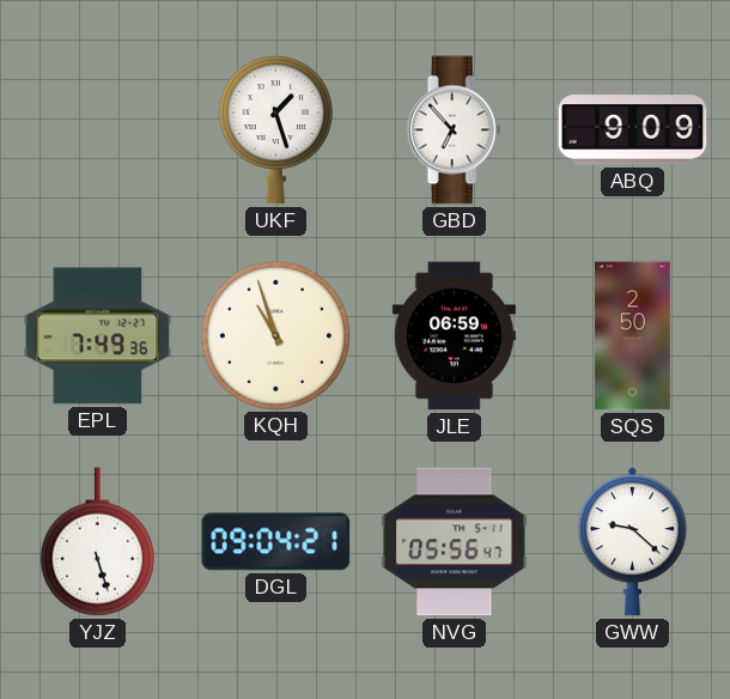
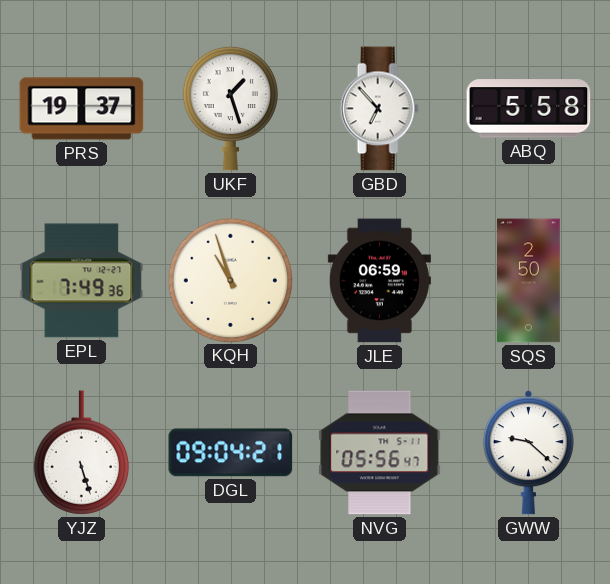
PRS: none -> 19:37
ABQ: 9:09 -> 5:58
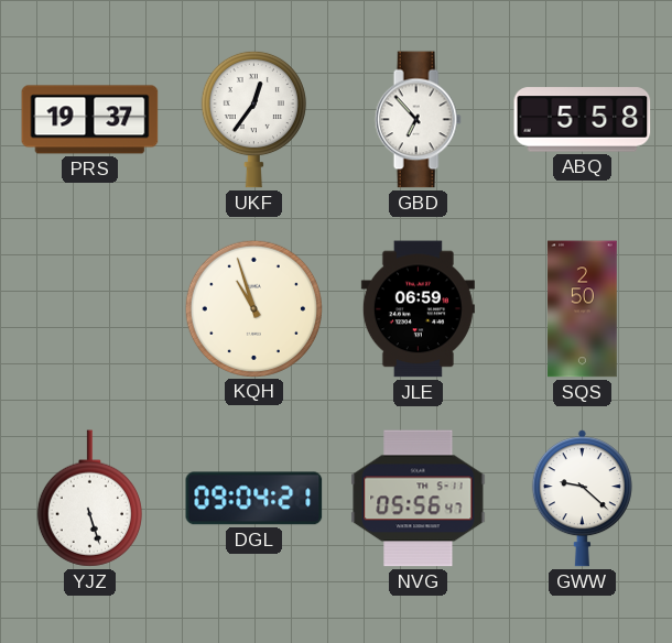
UKF: 1:27 -> 12:36
EPL: 7:49 -> none
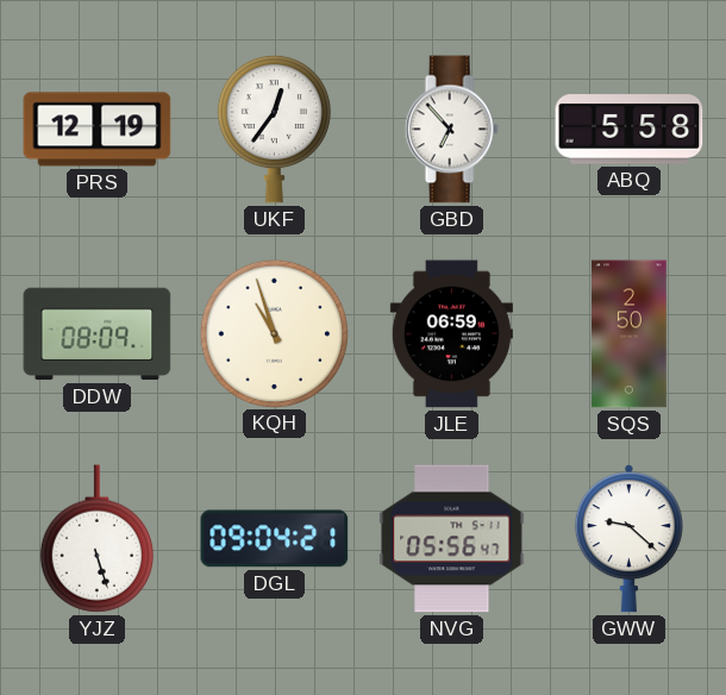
PRS: 19:37 -> 12:19
DDW: none -> 08:09
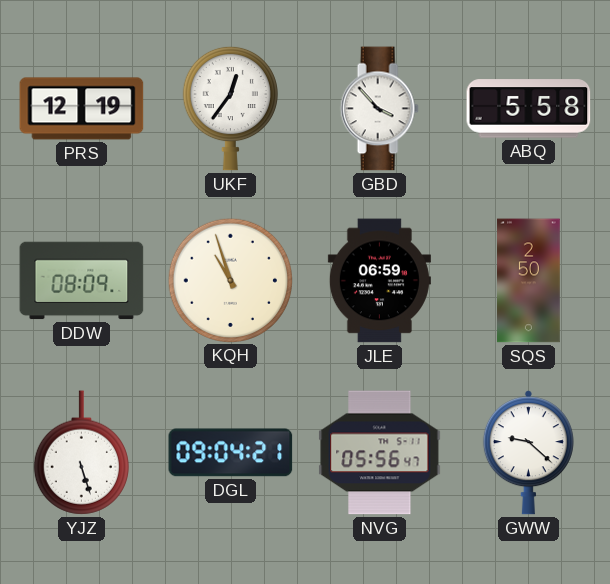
GBD: 6:53 -> 3:53
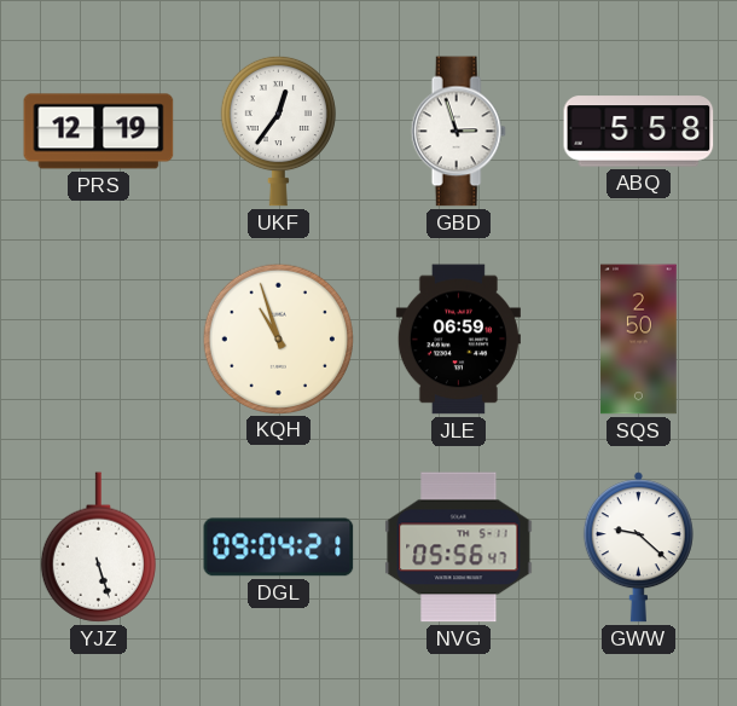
GBD: 3:53 -> 2:57
DDW: 08:09 -> none
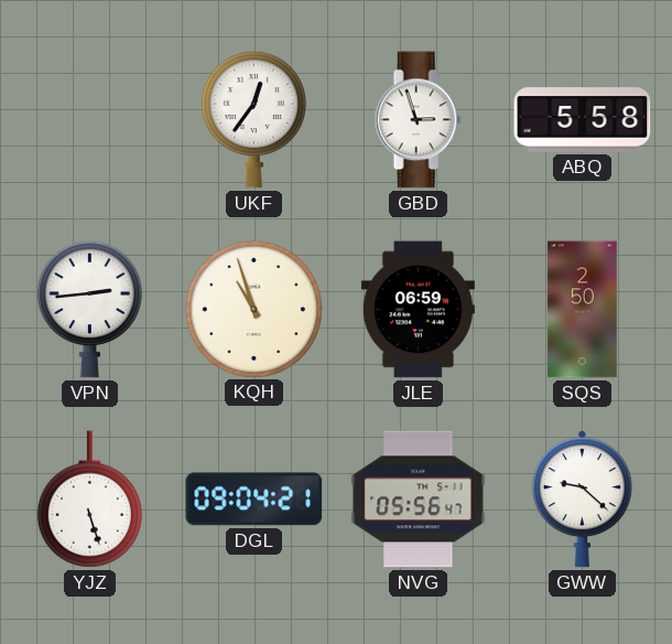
PRS: 12:19 -> none
VPN: none -> 2:44
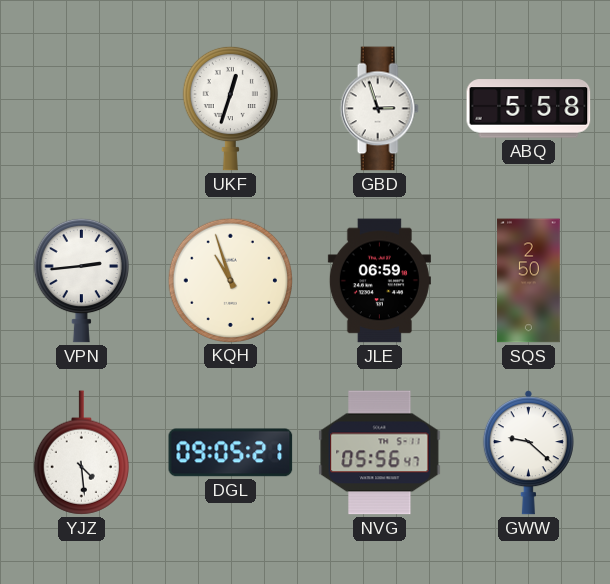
UKF: 12:36 -> 12:33
YJZ: 5:27 -> 4:29
DGL: 09:04 -> 09:05
